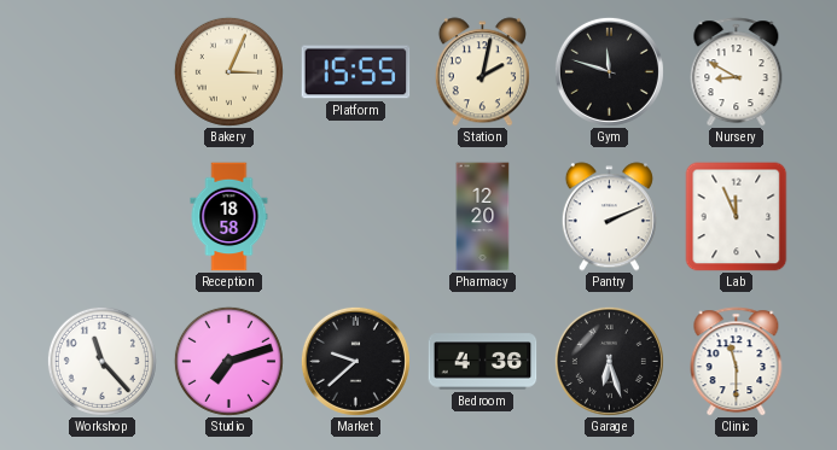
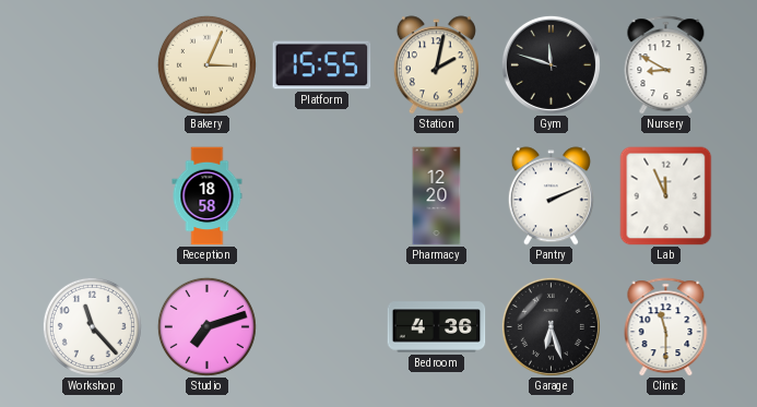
Market: 9:38 -> none
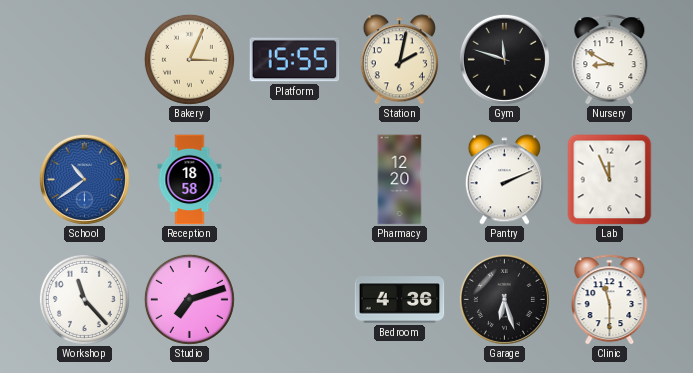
School: none -> 10:39
